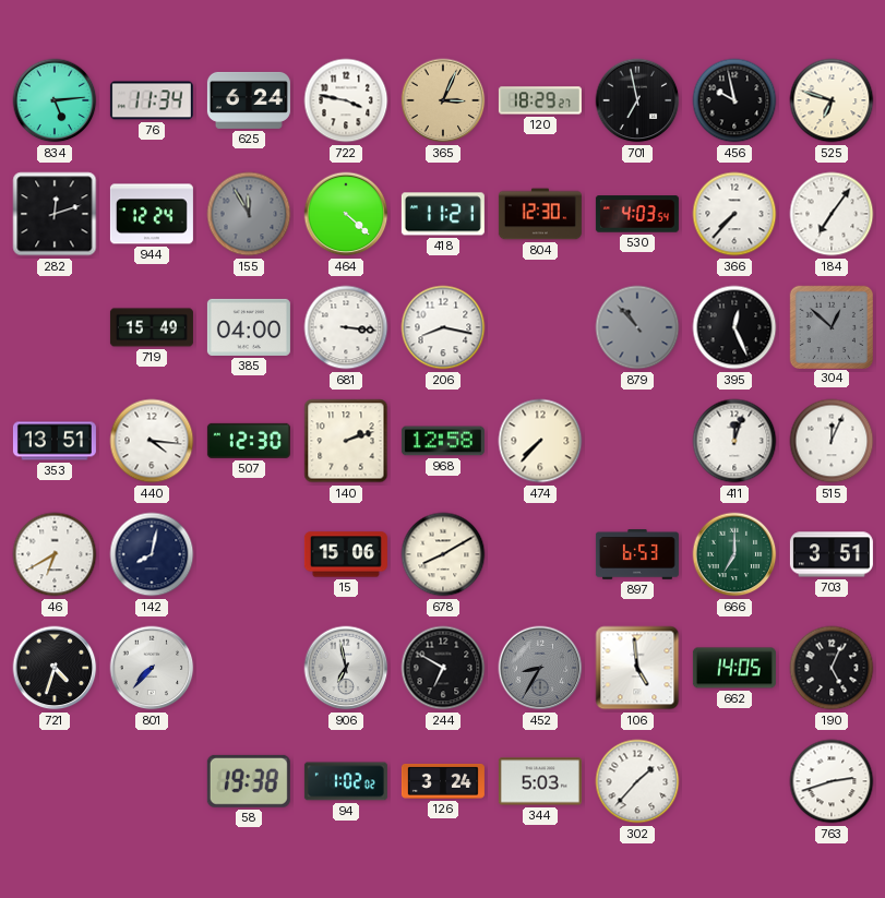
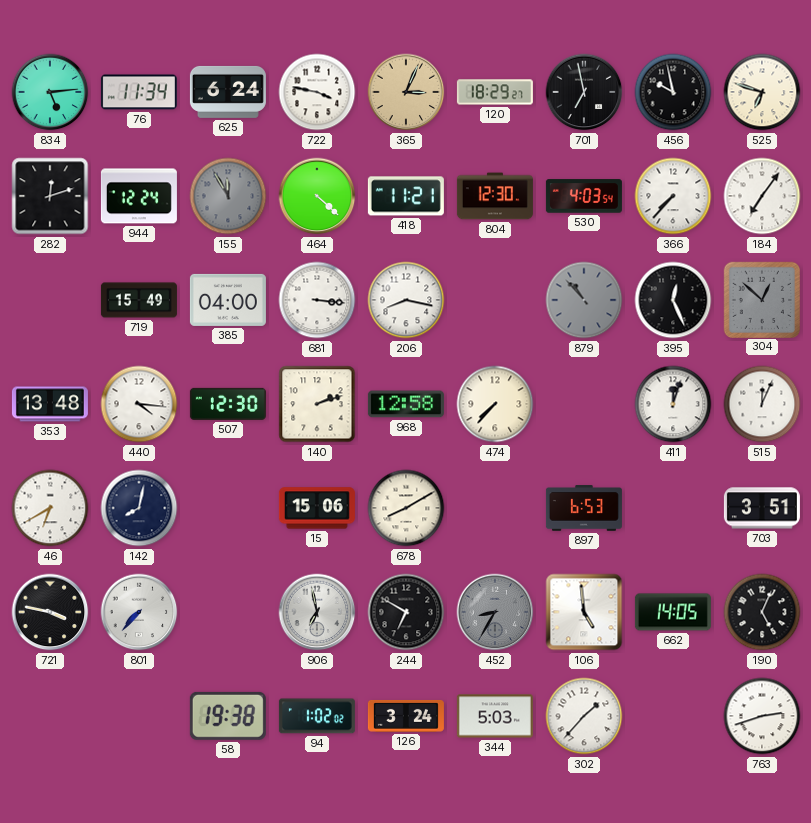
353: 13:51 -> 13:48
666: 7:00 -> none
721: 4:33 -> 3:47
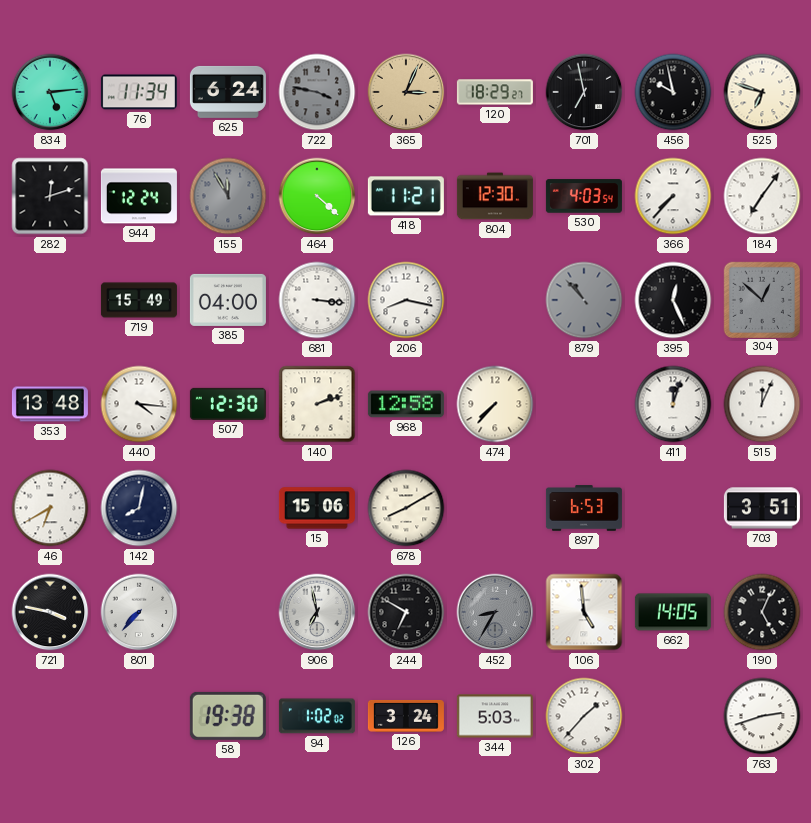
722 dial: white -> grey
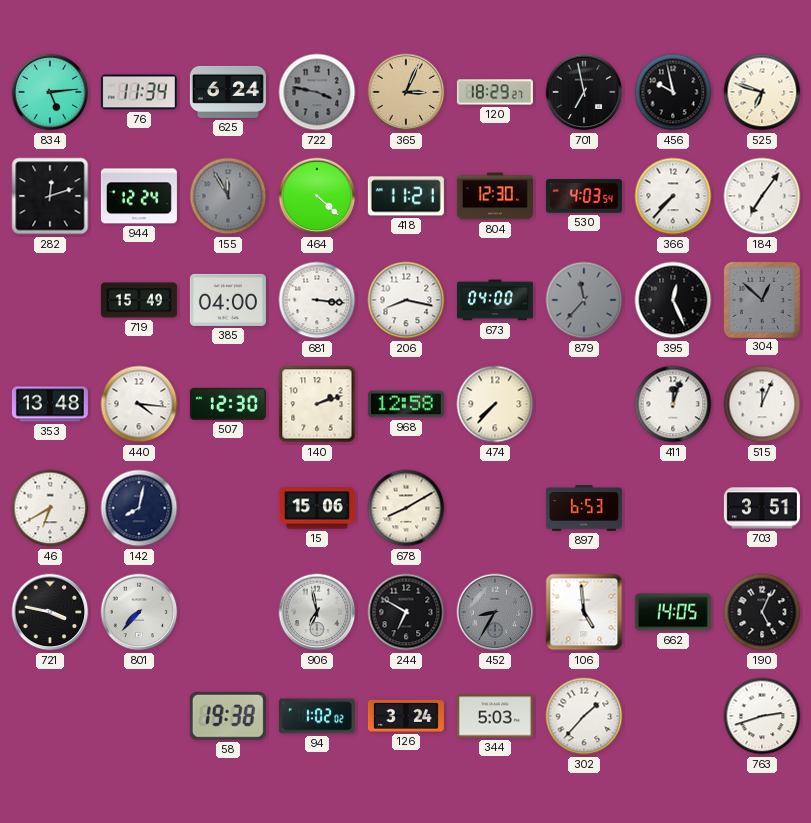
673: none -> 04:00
879: 10:53 -> 11:37
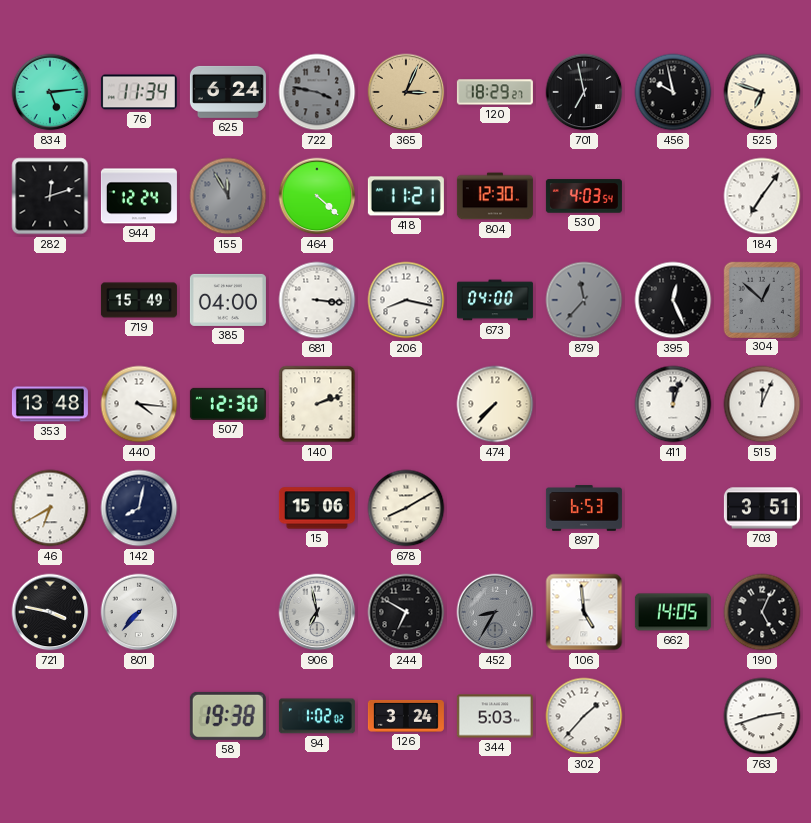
366: 7:37 -> none
968: 12:58 -> none
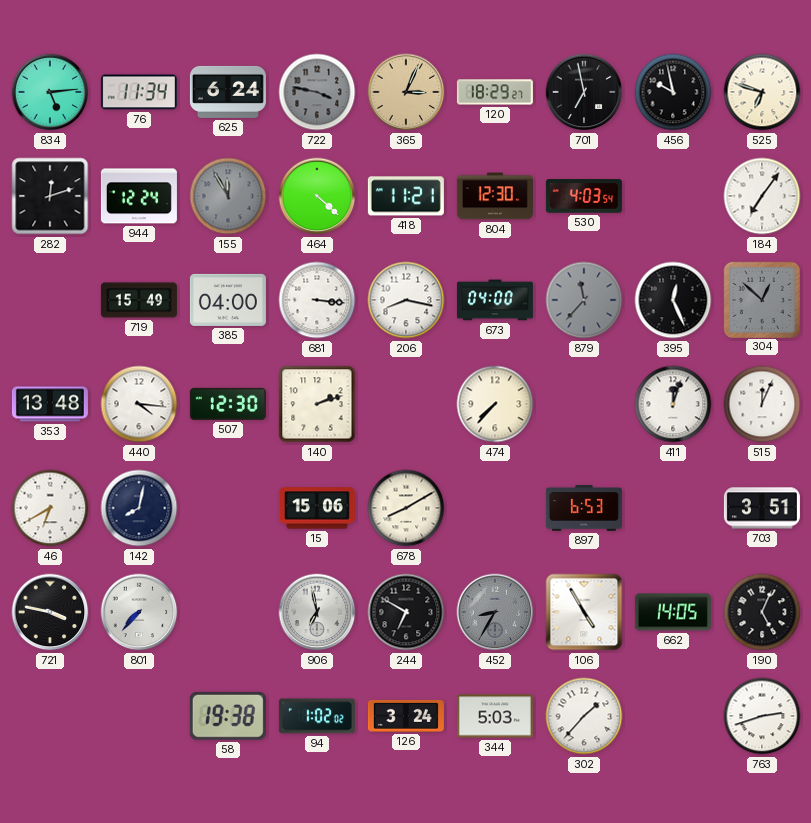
106: 4:59 -> 4:55
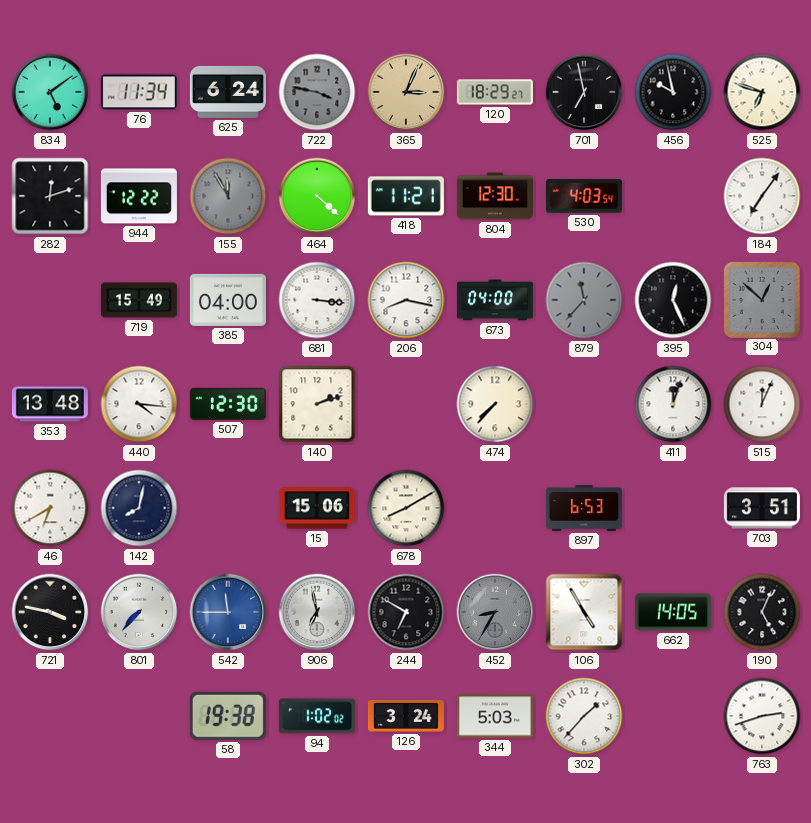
834: 5:14 -> 5:09
944: 12:24 -> 12:22
542: none -> 11:45
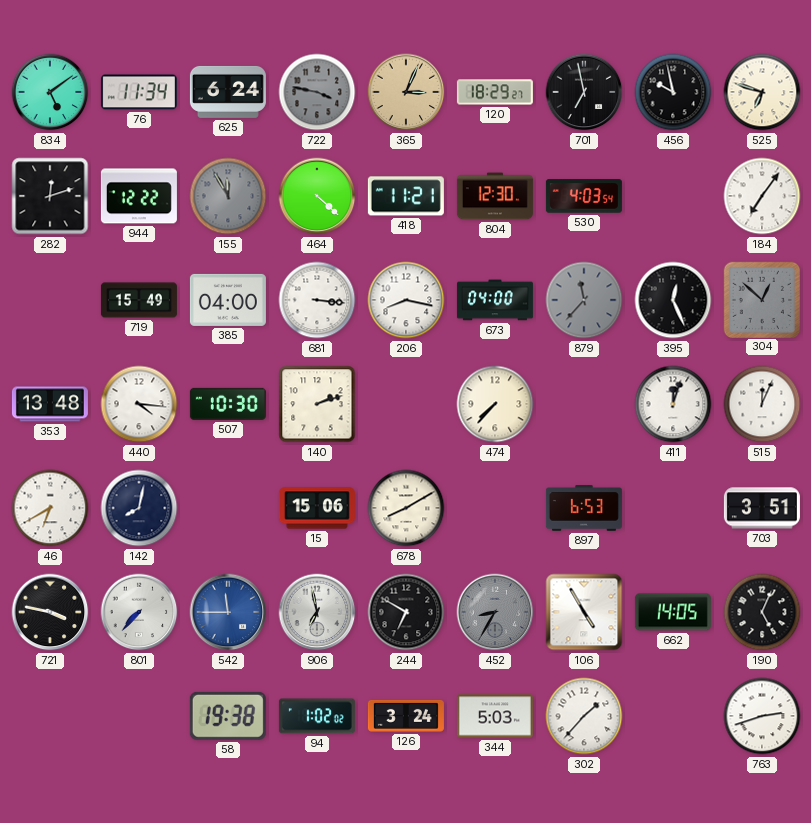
507: 12:30 -> 10:30
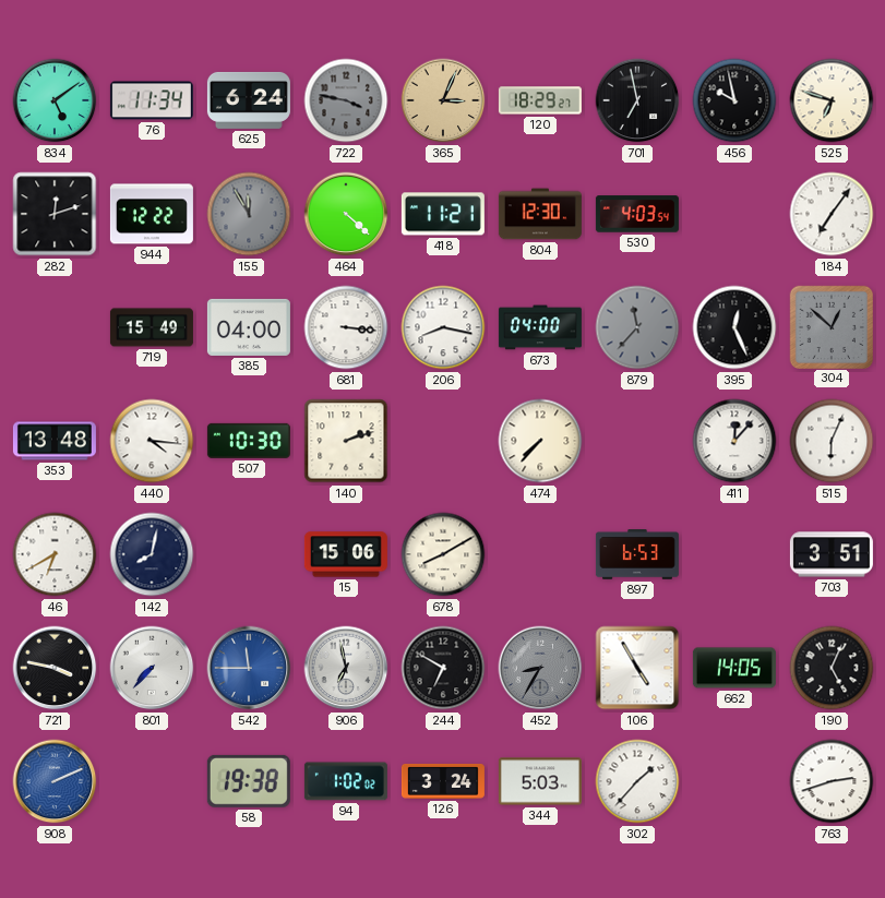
411: 12:03 -> 12:07
515: 12:04 -> 6:04
908: none -> 2:11
